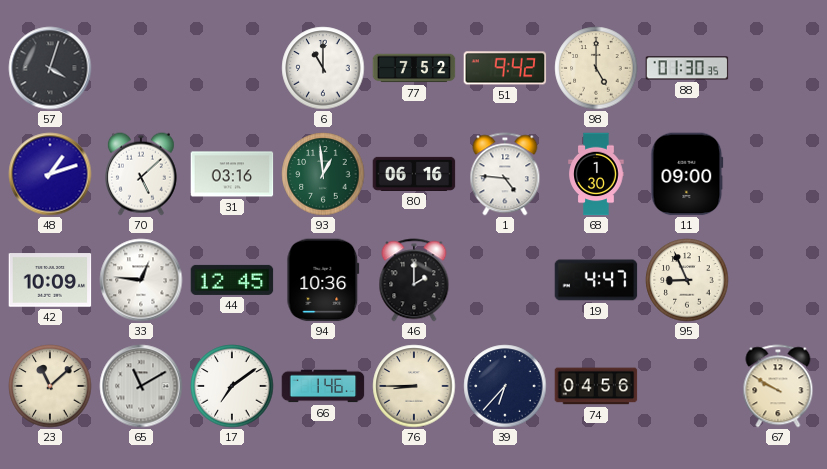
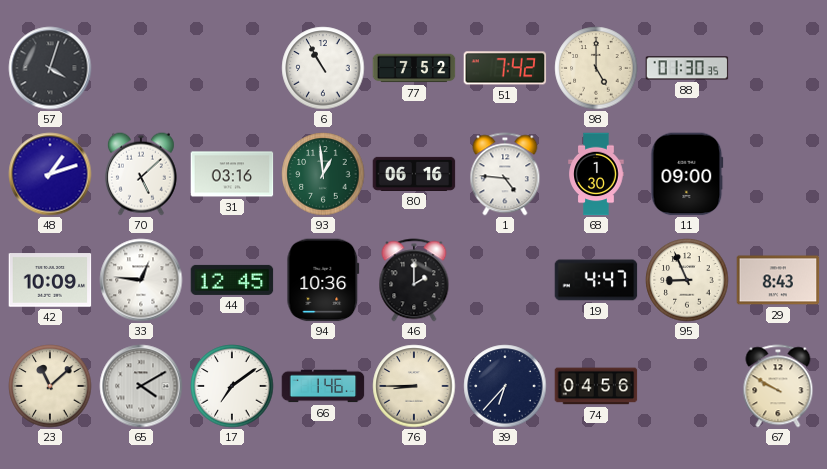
6: 11:00 -> 10:55
51: 9:42 -> 7:42
29: none -> 8:43
65: 11:10 -> 4:10
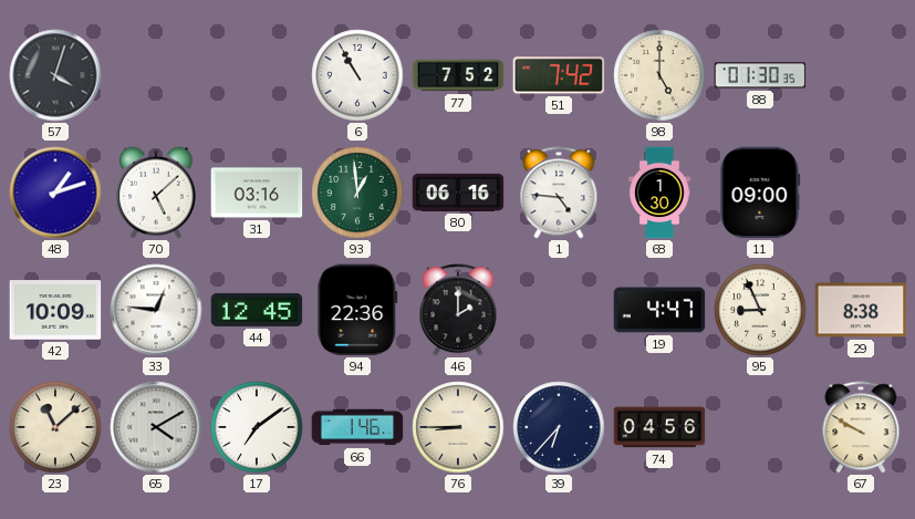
94: 10:36 -> 22:36
29: 8:43 -> 8:38
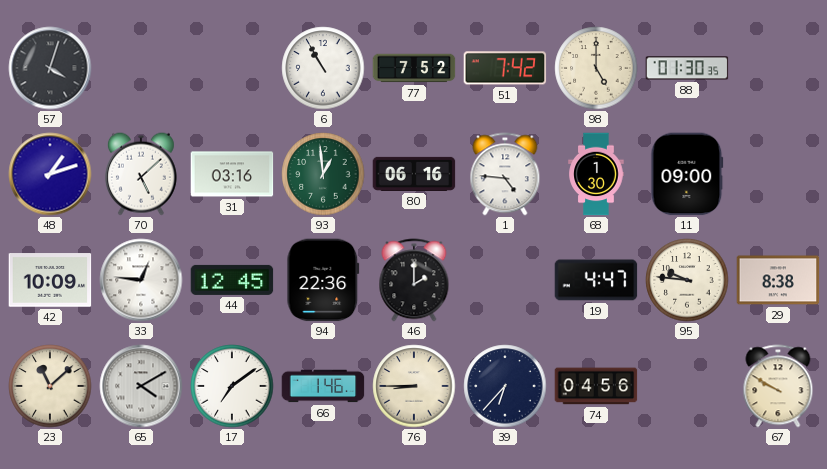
95: 8:56 -> 9:46
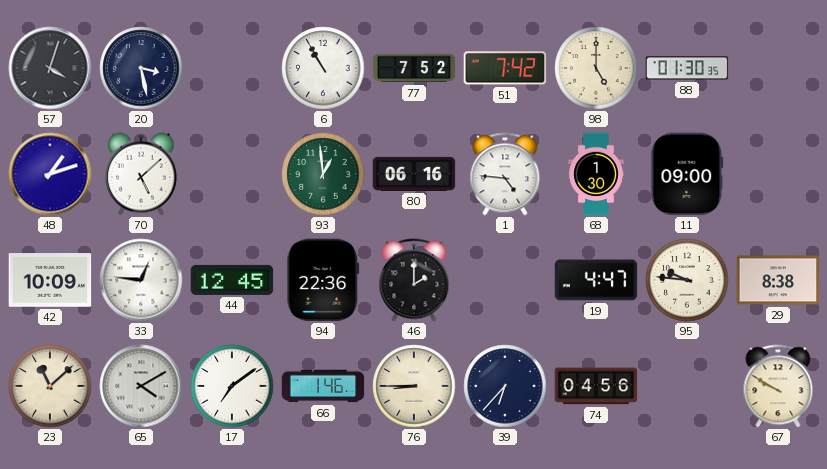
20: none -> 3:28
31: 03:16 -> none
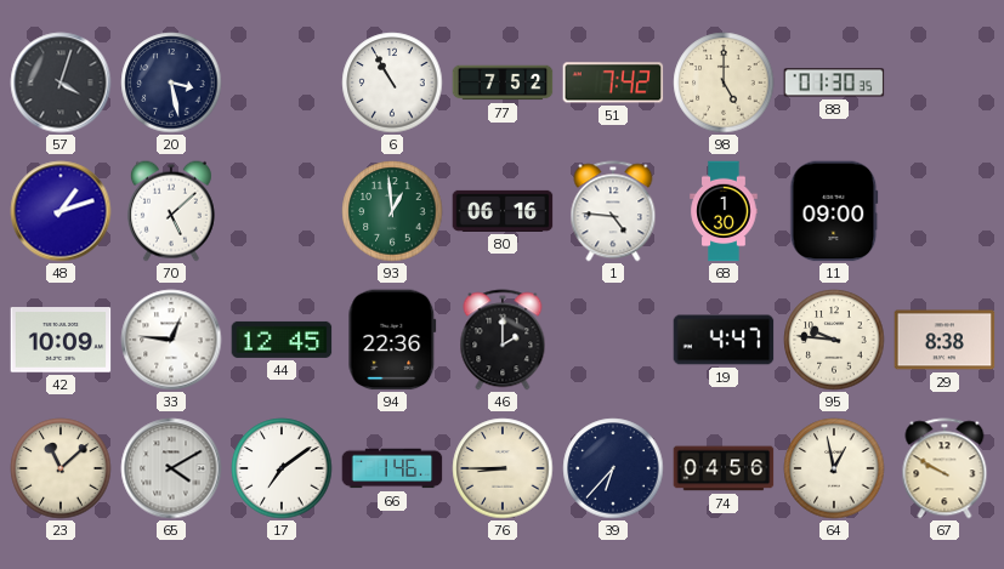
64: none -> 12:58
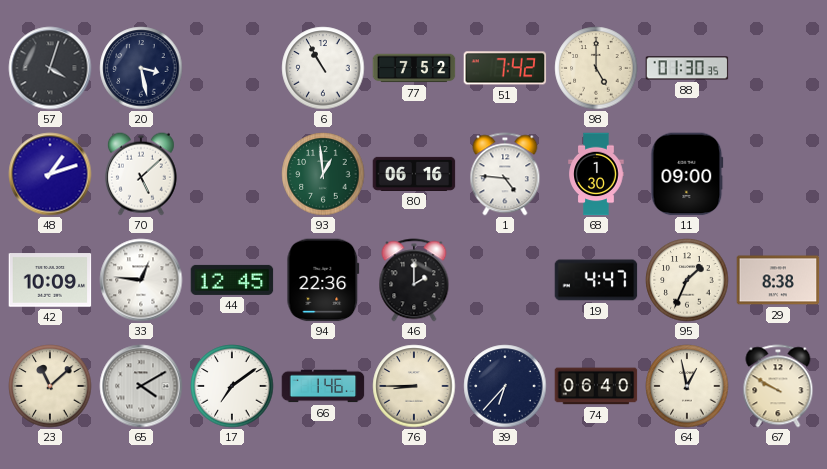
95: 9:46 -> 1:34
74: 04:56 -> 06:40
